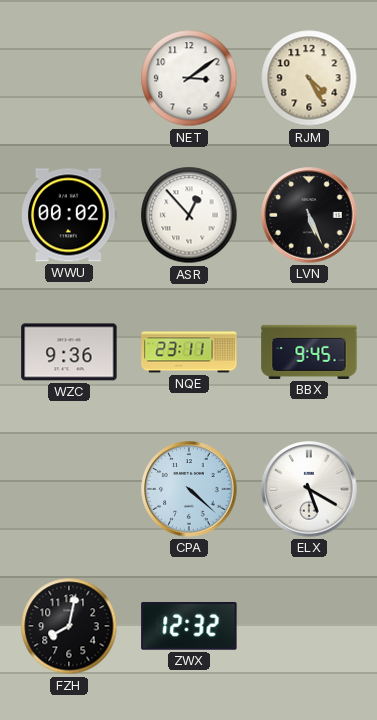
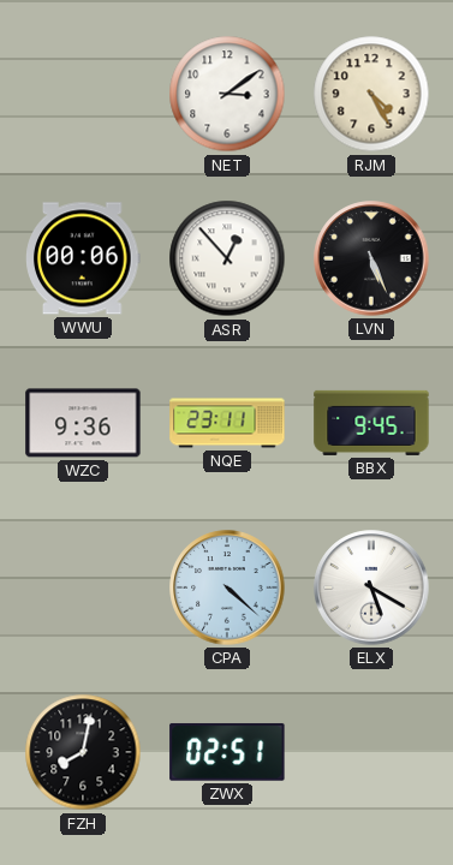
WWU: 00:02 -> 00:06
ZWX: 12:32 -> 02:51
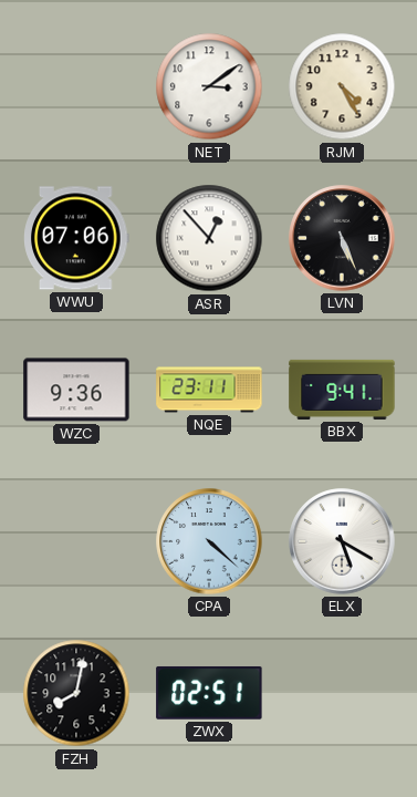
WWU: 00:06 -> 07:06
BBX: 9:45 -> 9:41
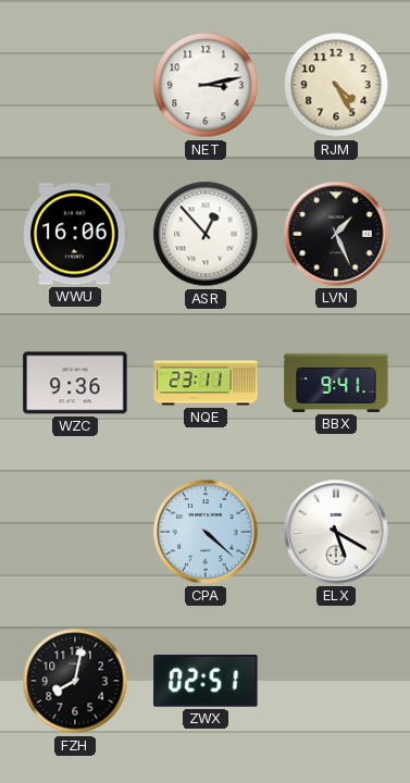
NET: 3:09 -> 3:13
WWU: 07:06 -> 16:06
LVN: 5:26 -> 1:26
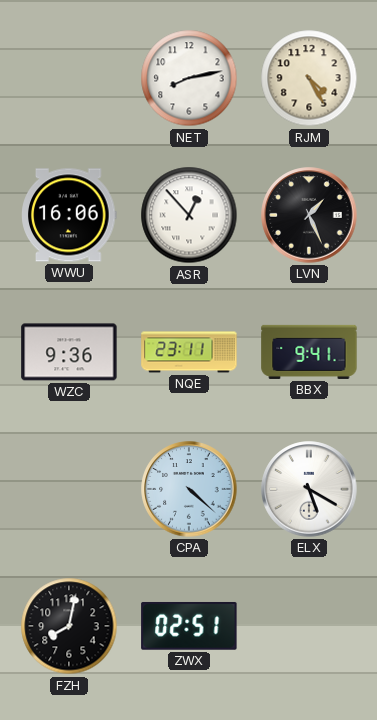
NET: 3:13 -> 8:13
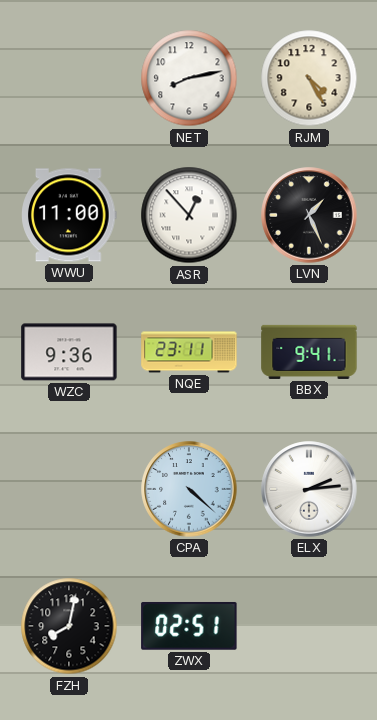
WWU: 16:06 -> 11:00
ELX: 5:20 -> 2:14
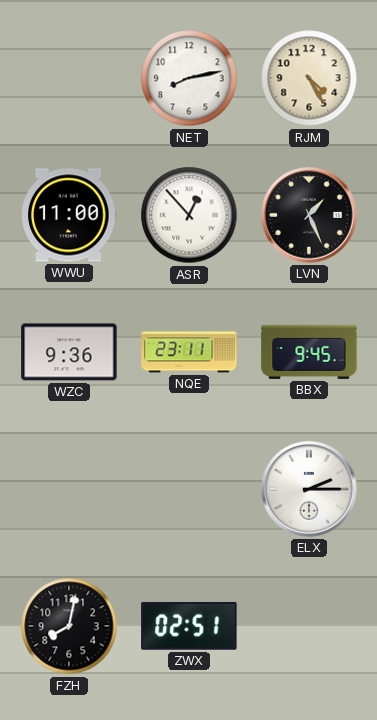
BBX: 9:41 -> 9:45
CPA: 4:22 -> none
ELX: 2:14 -> 2:15
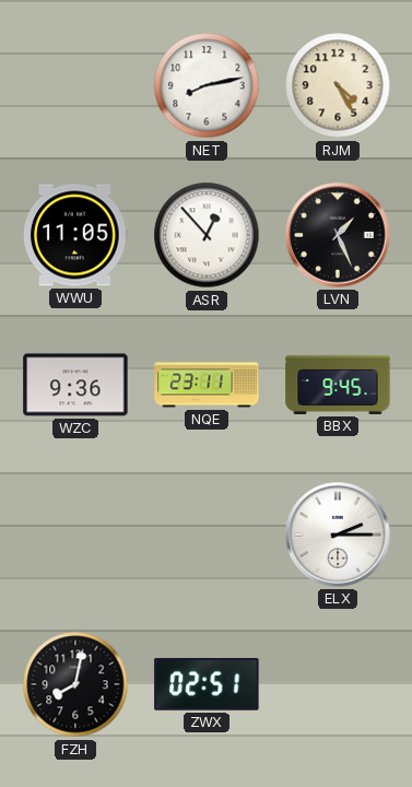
WWU: 11:00 -> 11:05
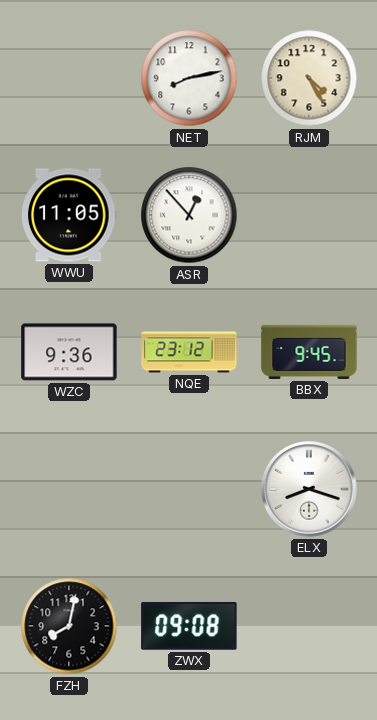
LVN: 1:26 -> none
NQE: 23:11 -> 23:12
ELX: 2:15 -> 8:18
ZWX: 02:51 -> 09:08
